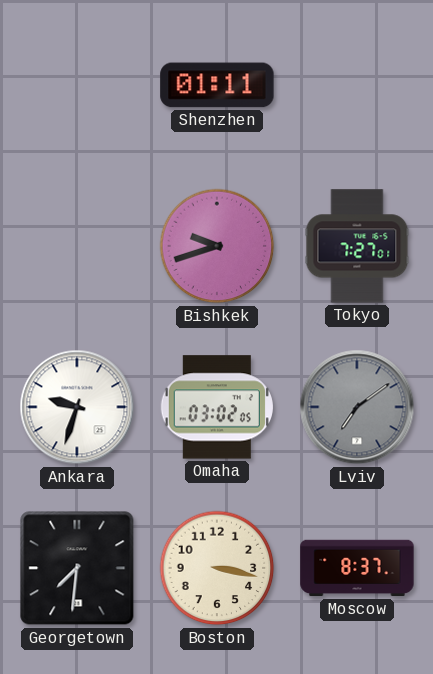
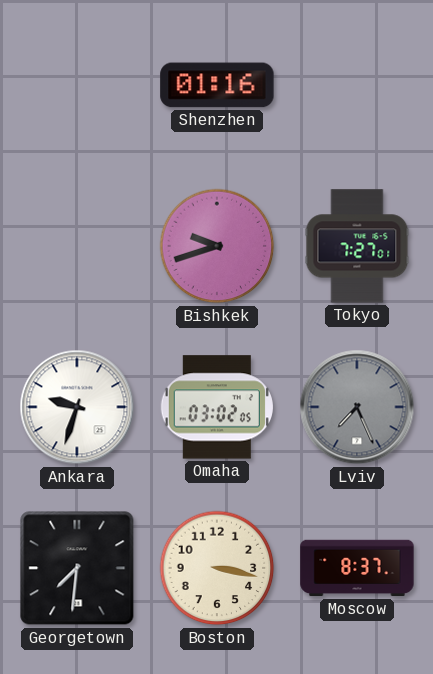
Shenzhen: 01:11 -> 01:16
Lviv: 7:09 -> 7:26
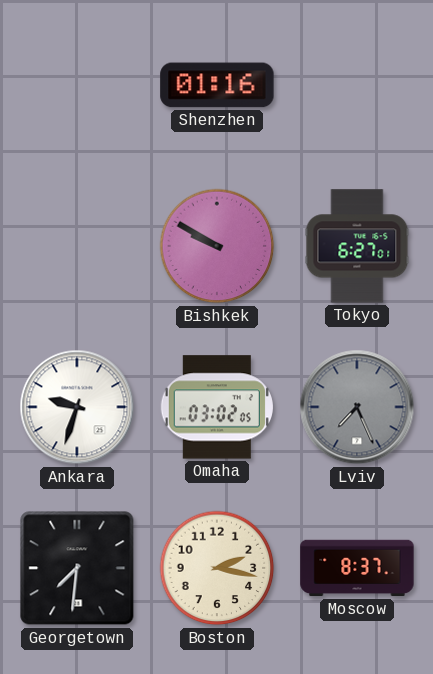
Bishkek: 9:42 -> 9:50
Tokyo: 7:27 -> 6:27
Boston: 3:17 -> 2:17
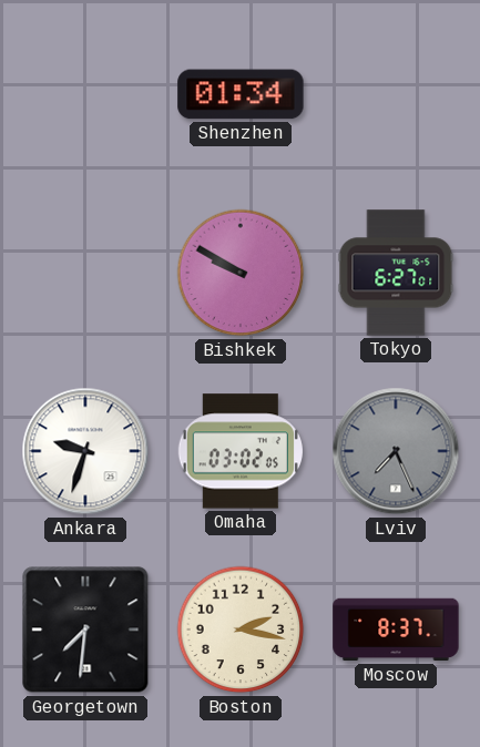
Shenzhen: 01:16 -> 01:34
